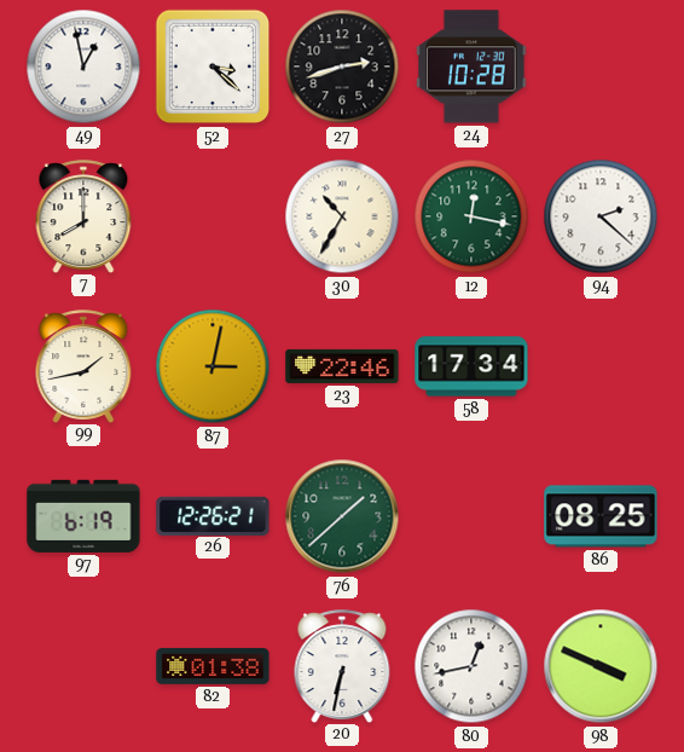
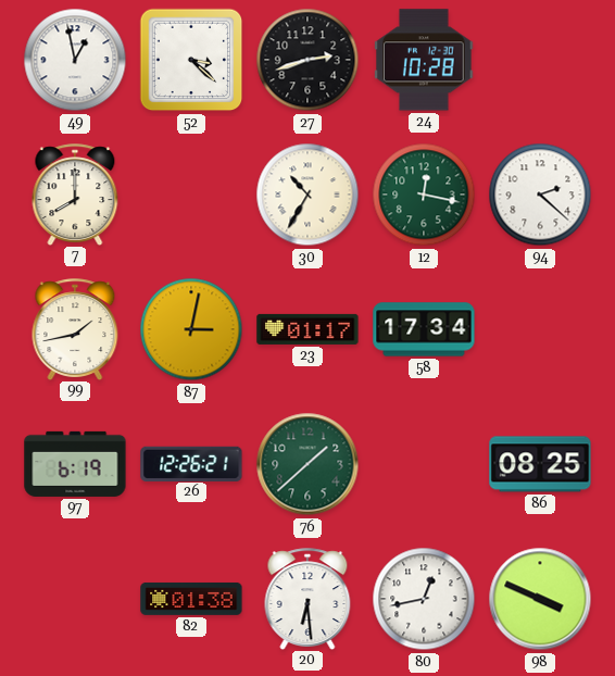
23: 22:46 -> 01:17
20: 6:32 -> 6:29
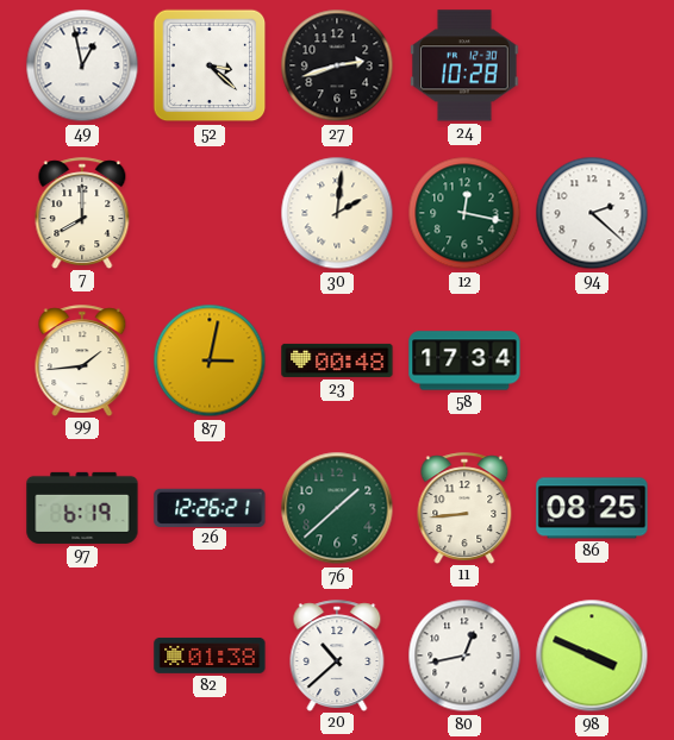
30: 10:35 -> 2:01
99: 1:43 -> 1:44
23: 01:17 -> 00:48
11: none -> 8:44
20: 6:29 -> 10:38
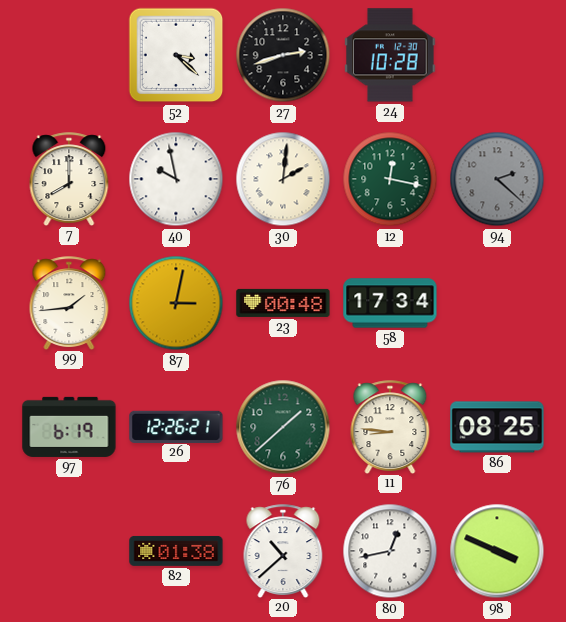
49: 12:58 -> none
40: none -> 9:58
94 dial: white -> grey
11: 8:44 -> 8:46
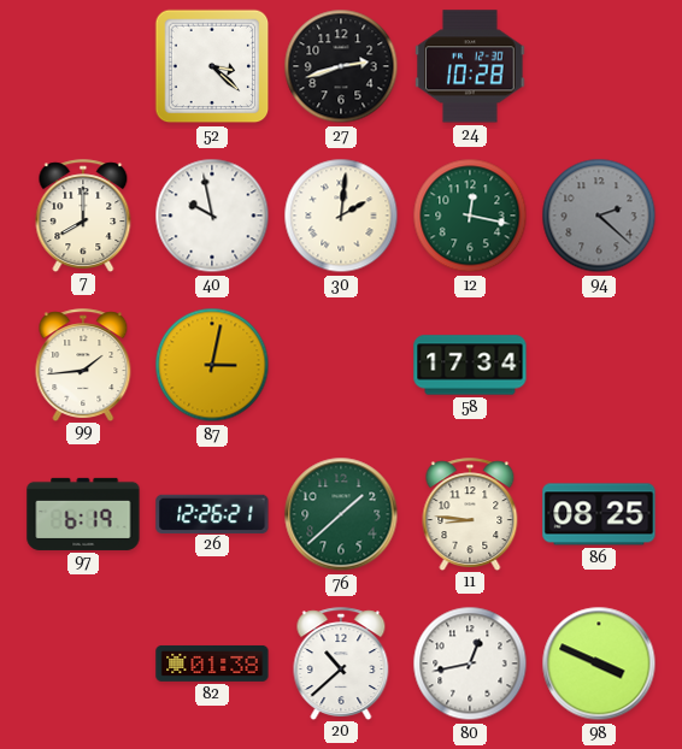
23: 00:48 -> none
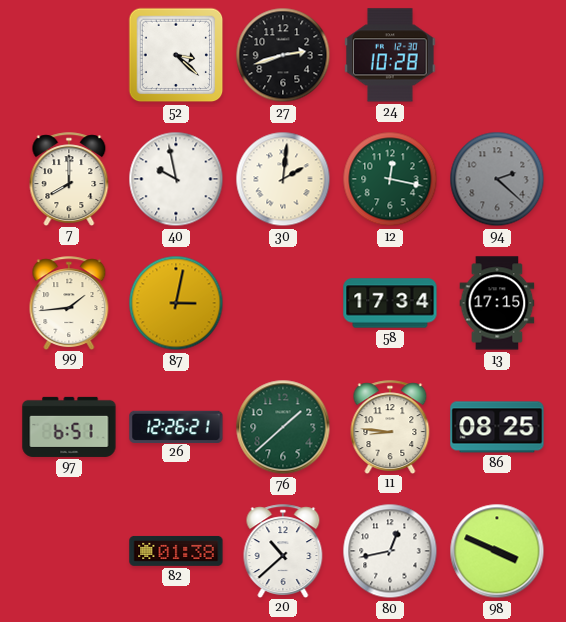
13: none -> 17:15
97: 6:19 -> 6:51
